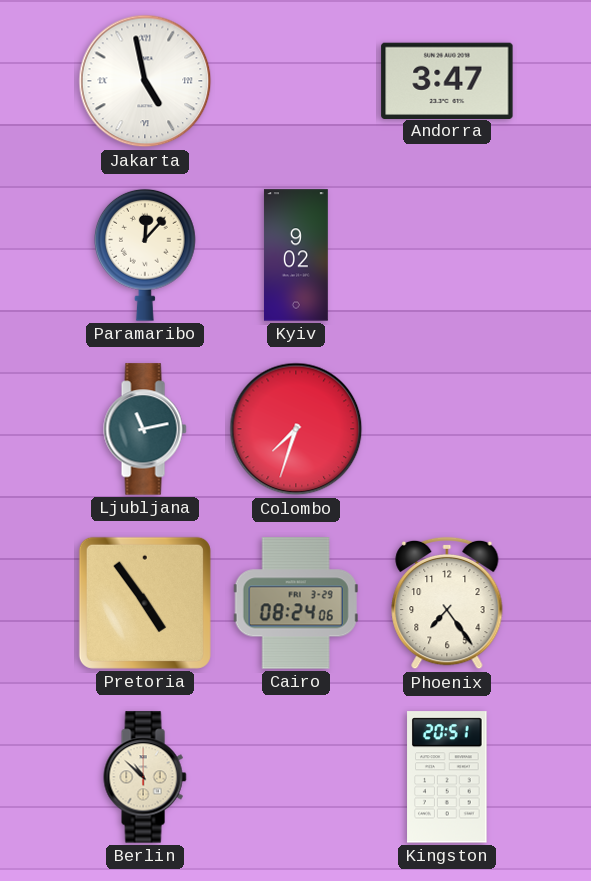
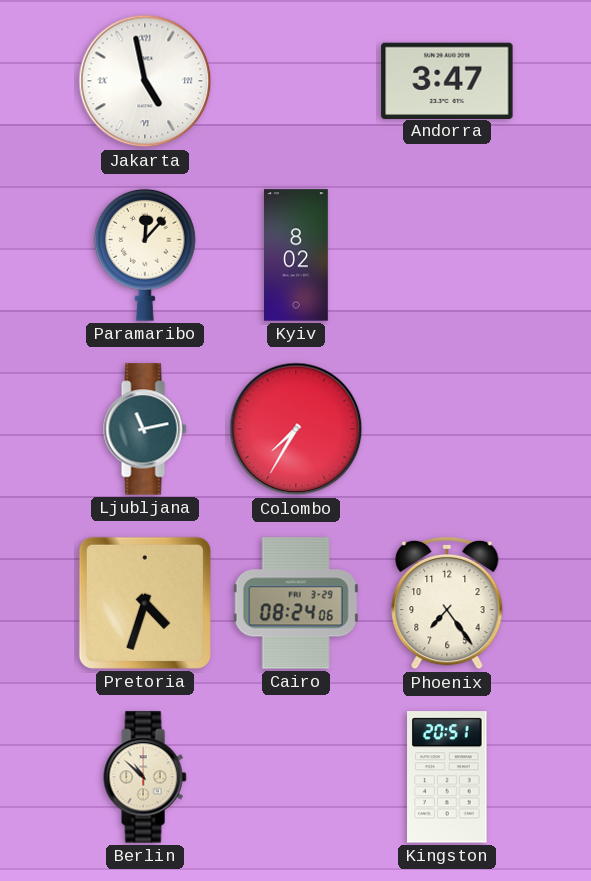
Kyiv: 9:02 -> 8:02
Colombo: 7:33 -> 7:35
Pretoria: 4:54 -> 4:33
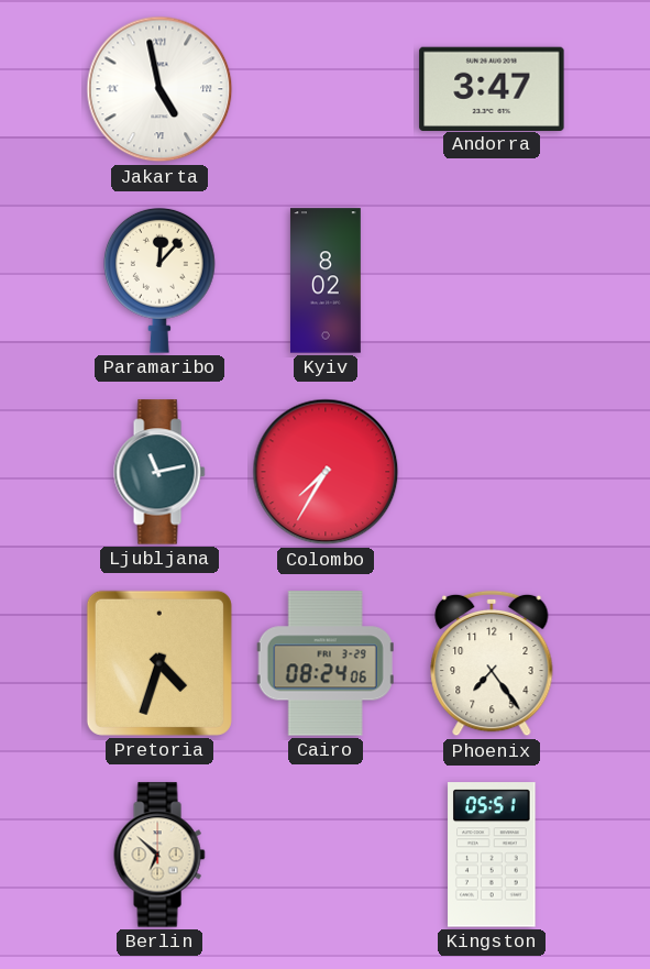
Berlin: 10:52 -> 6:52
Kingston: 20:51 -> 05:51
